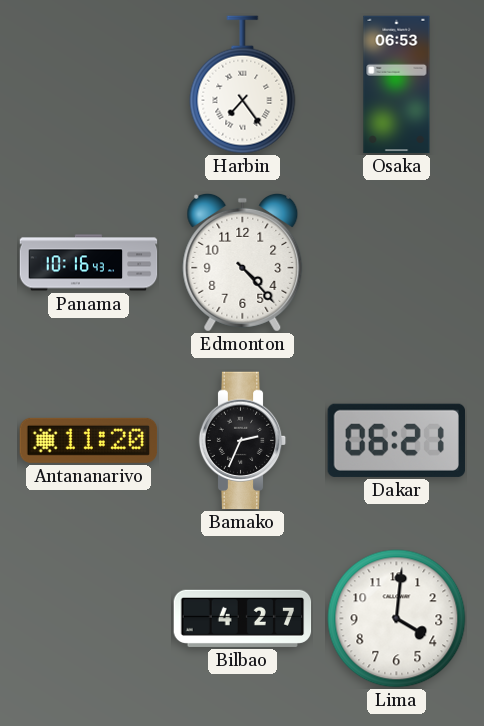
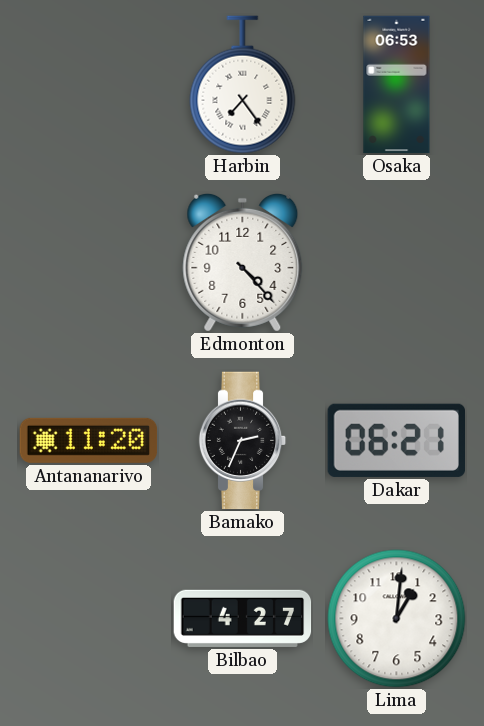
Panama: 10:16 -> none
Lima: 4:01 -> 1:01
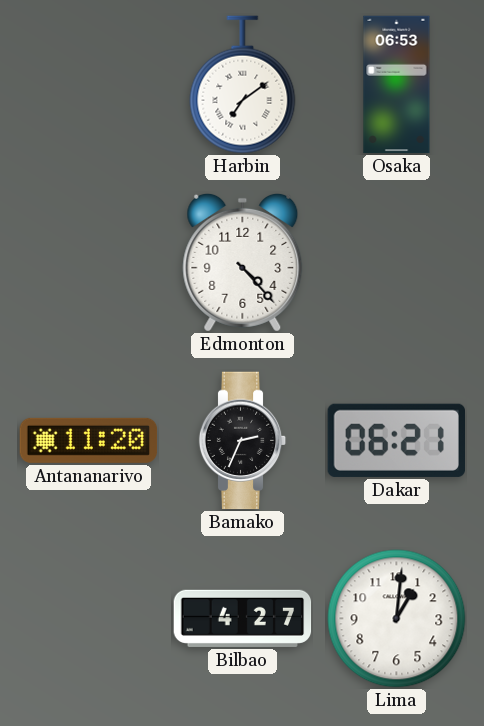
Harbin: 7:24 -> 7:09
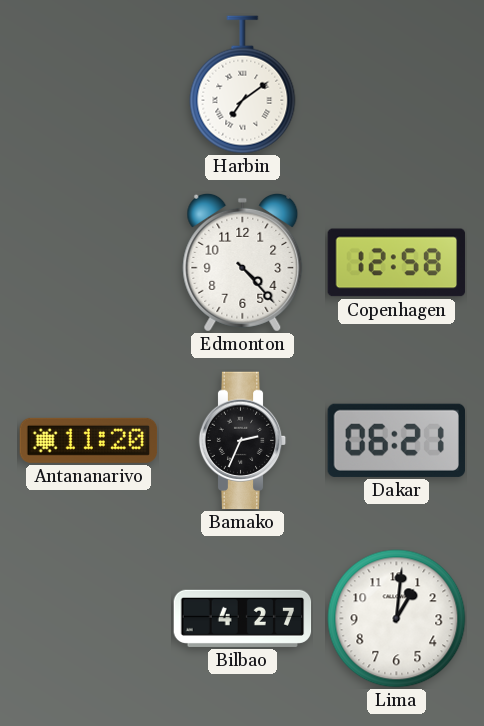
Osaka: 06:53 -> none
Copenhagen: none -> 12:58
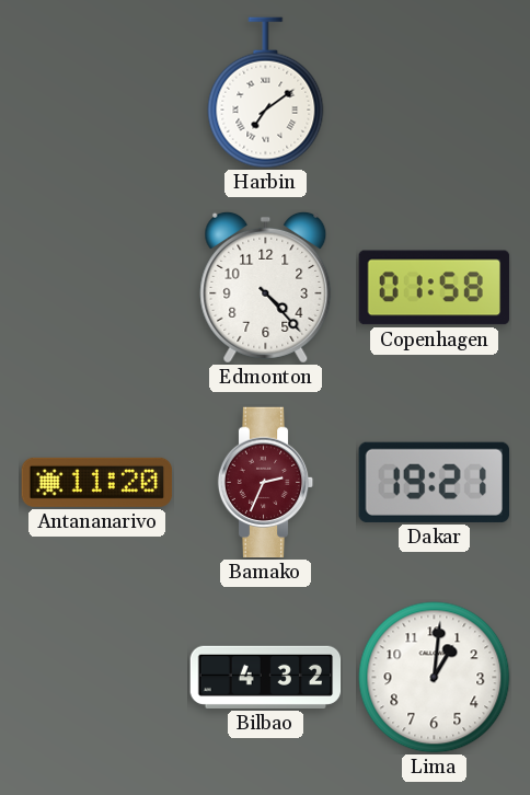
Copenhagen: 12:58 -> 01:58
Bamako dial: black -> burgundy
Dakar: 06:21 -> 19:21
Bilbao: 4:27 -> 4:32
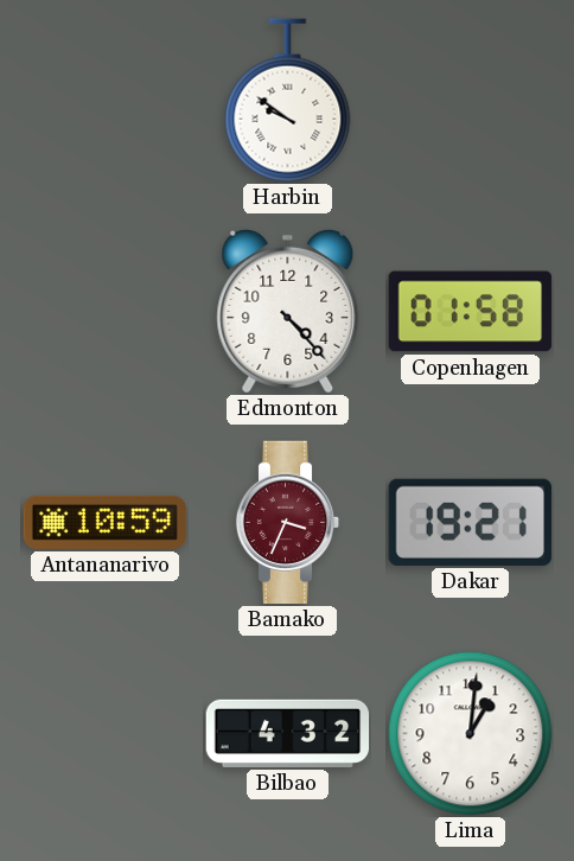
Harbin: 7:09 -> 9:51
Antananarivo: 11:20 -> 10:59
Bamako: 2:34 -> 3:34
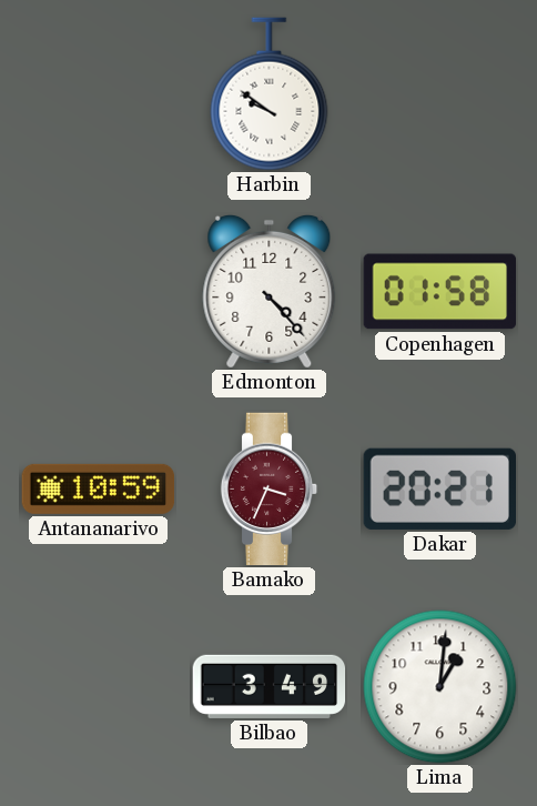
Dakar: 19:21 -> 20:21
Bilbao: 4:32 -> 3:49
